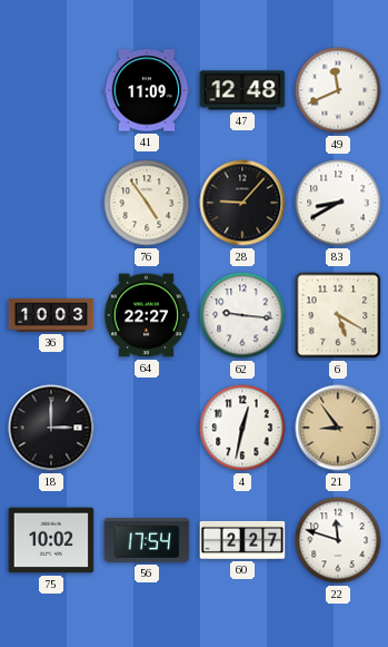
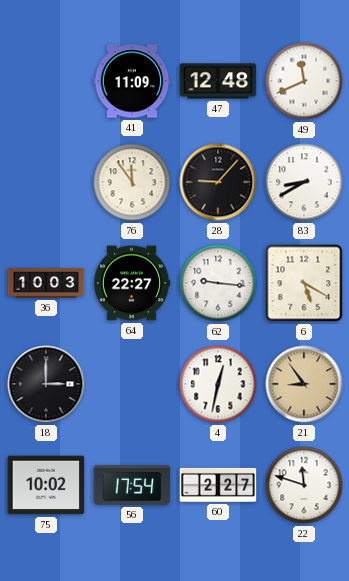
76: 4:54 -> 11:54
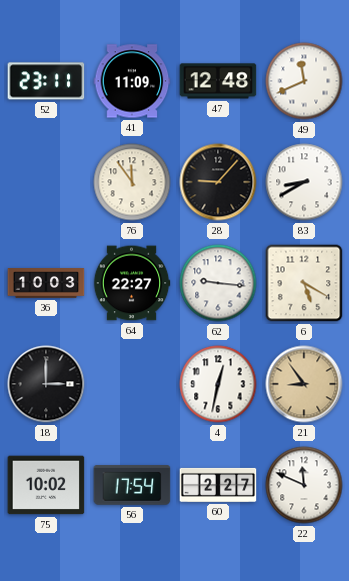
52: none -> 23:11
22: 11:48 -> 11:49
